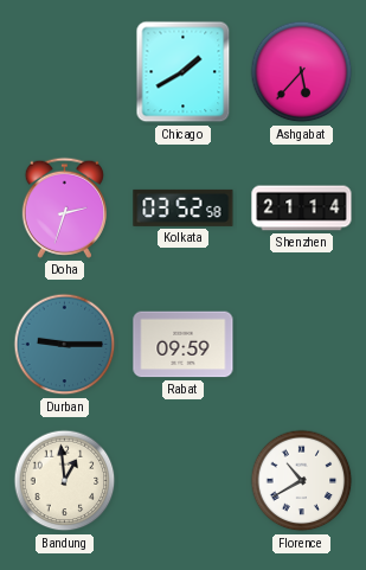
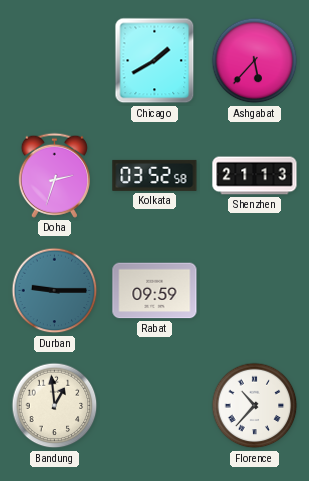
Shenzhen: 21:14 -> 21:13
Florence: 10:40 -> 10:37
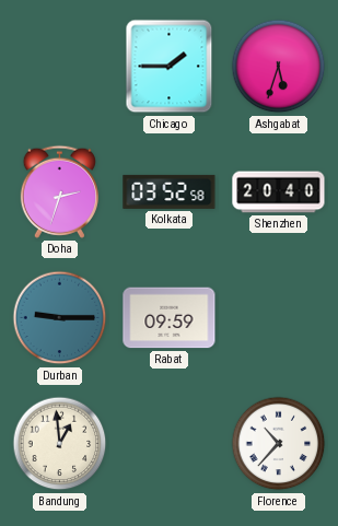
Chicago: 1:40 -> 1:45
Ashgabat: 5:37 -> 5:33
Shenzhen: 21:13 -> 20:40
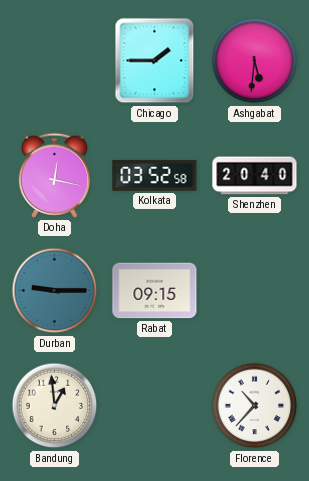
Ashgabat: 5:33 -> 5:31
Doha: 2:33 -> 12:17
Rabat: 09:59 -> 09:15
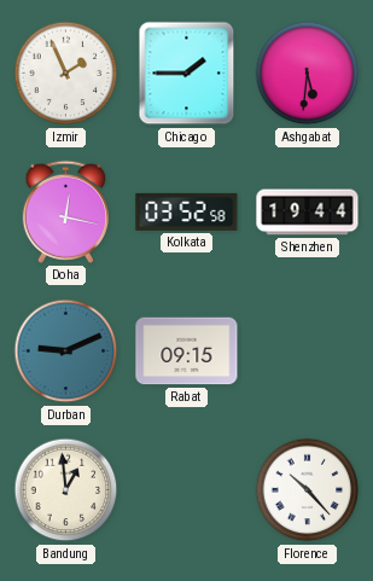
Izmir: none -> 1:56
Shenzhen: 20:40 -> 19:44
Durban: 9:15 -> 9:11
Florence: 10:37 -> 10:23
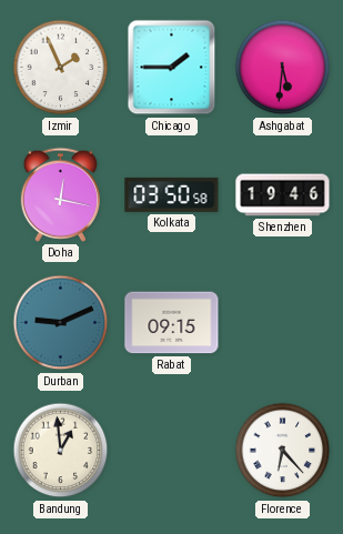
Kolkata: 03:52 -> 03:50
Shenzhen: 19:44 -> 19:46
Florence: 10:23 -> 6:23
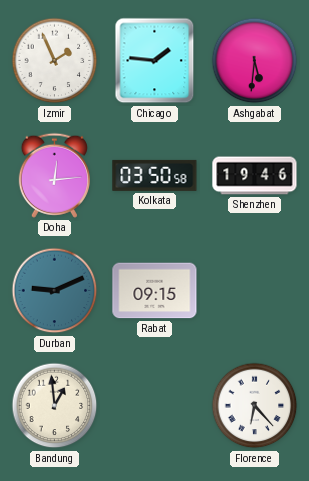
Chicago: 1:45 -> 1:46
Doha: 12:17 -> 12:14
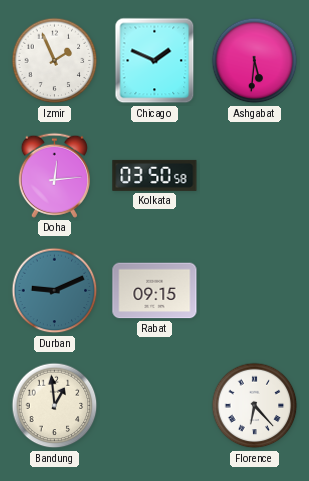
Chicago: 1:46 -> 1:49
Shenzhen: 19:46 -> none
